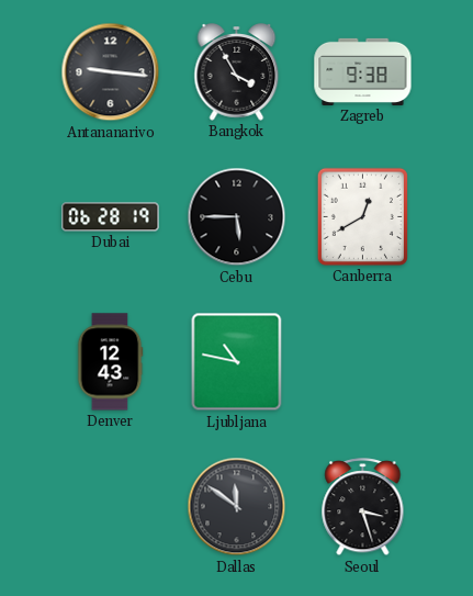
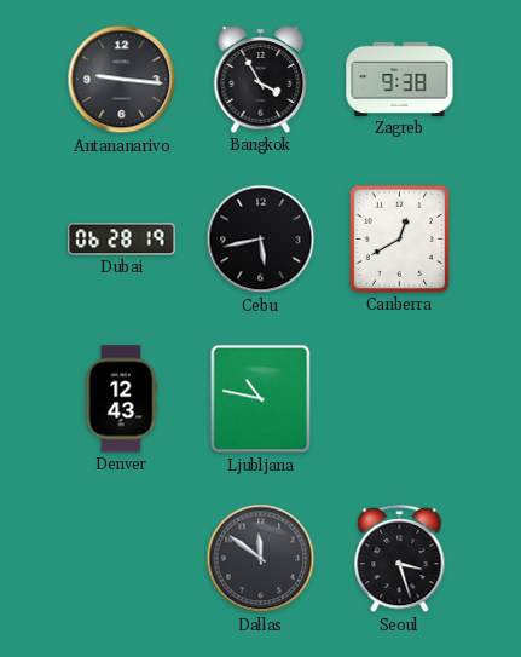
Cebu: 5:45 -> 5:43
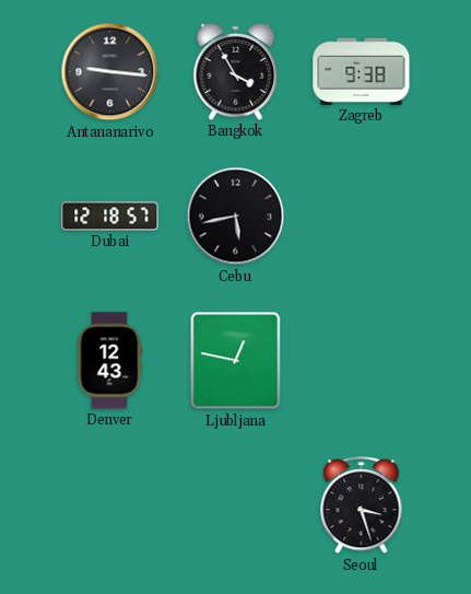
Dubai: 06:28 -> 12:18
Canberra: 12:40 -> none
Ljubljana: 10:47 -> 12:47
Dallas: 11:51 -> none
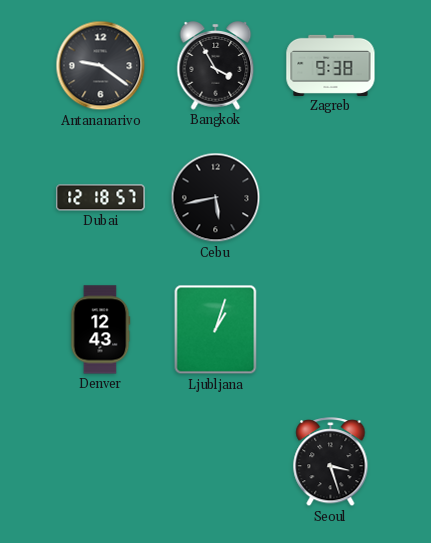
Antananarivo: 9:16 -> 9:21
Ljubljana: 12:47 -> 1:03
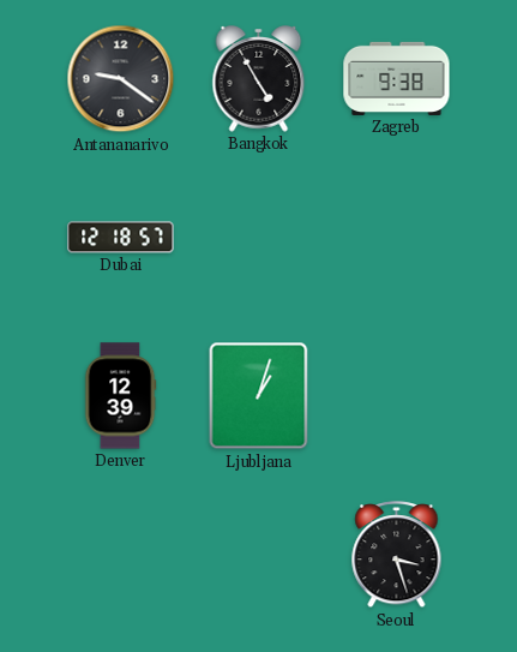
Bangkok: 3:55 -> 4:55
Cebu: 5:43 -> none
Denver: 12:43 -> 12:39
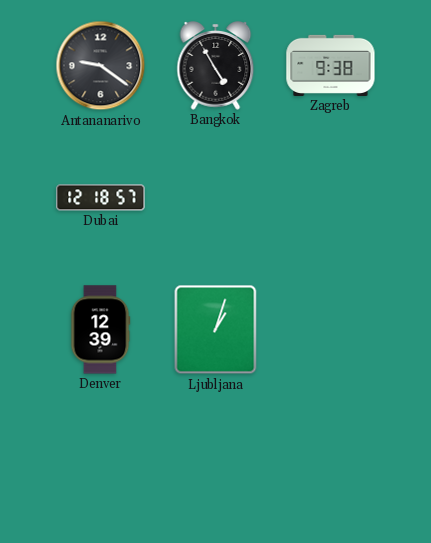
Seoul: 3:27 -> none
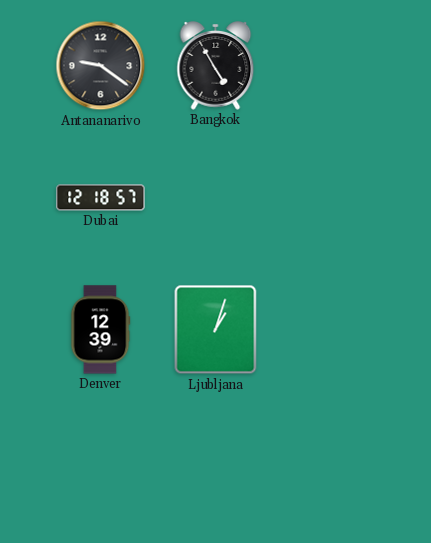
Zagreb: 9:38 -> none
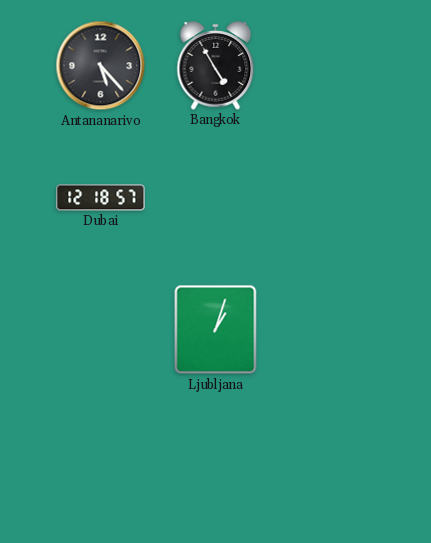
Antananarivo: 9:21 -> 5:23
Denver: 12:39 -> none
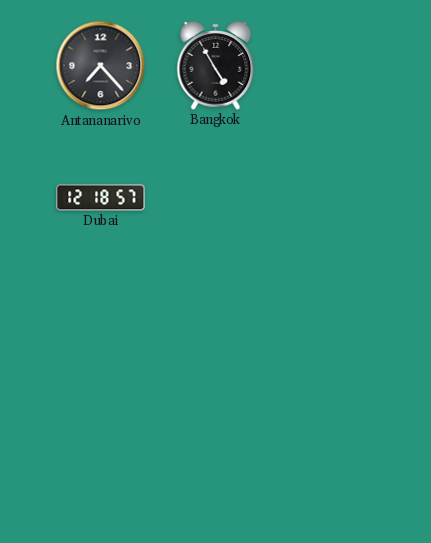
Antananarivo: 5:23 -> 7:23
Ljubljana: 1:03 -> none
